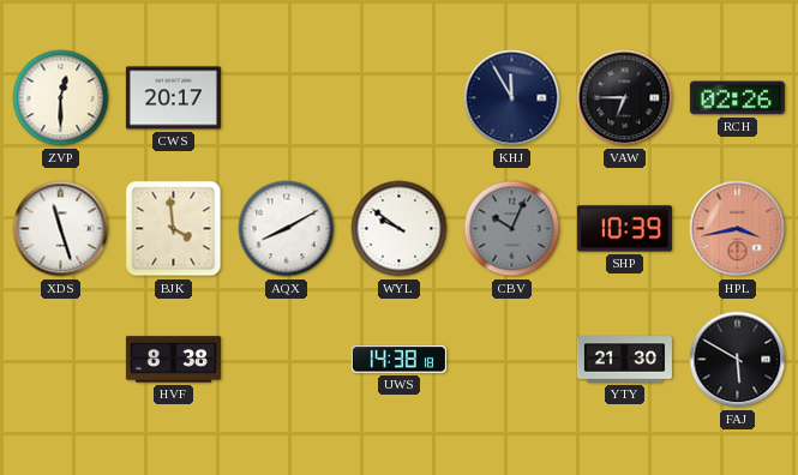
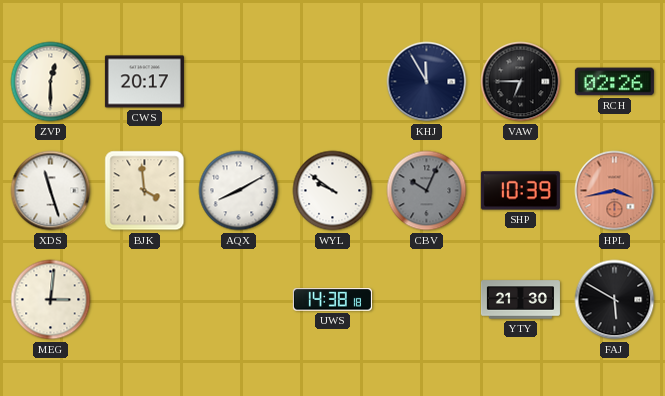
MEG: none -> 3:01
HVF: 8:38 -> none
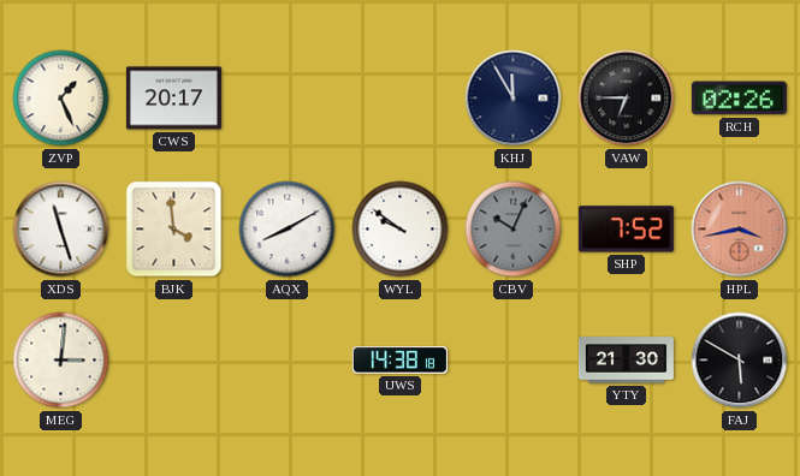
ZVP: 12:30 -> 1:26
SHP: 10:39 -> 7:52
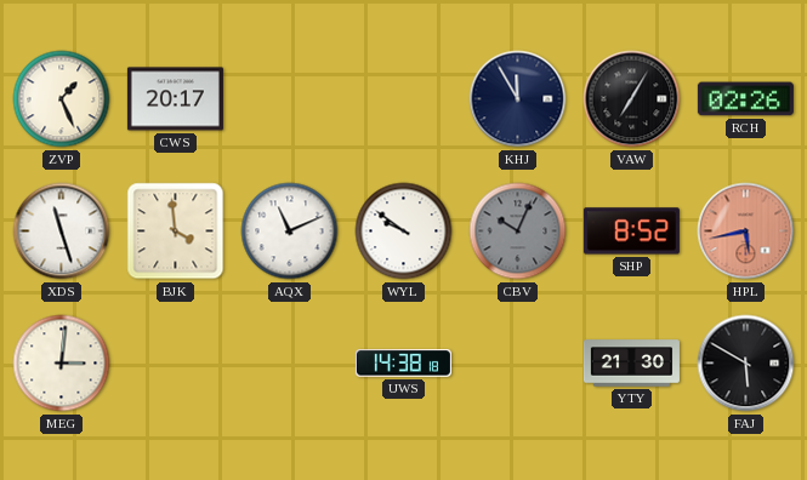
VAW: 6:45 -> 7:05
AQX: 8:10 -> 11:11
SHP: 7:52 -> 8:52
HPL: 3:43 -> 5:43
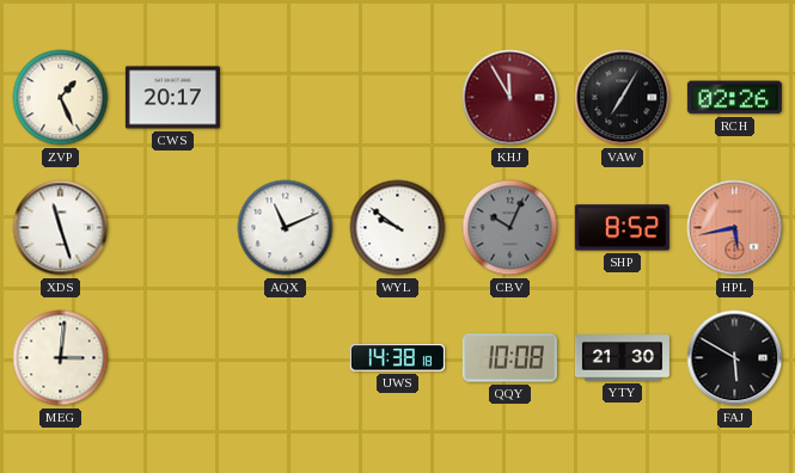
KHJ dial: navy -> burgundy
BJK: 3:59 -> none
QQY: none -> 10:08
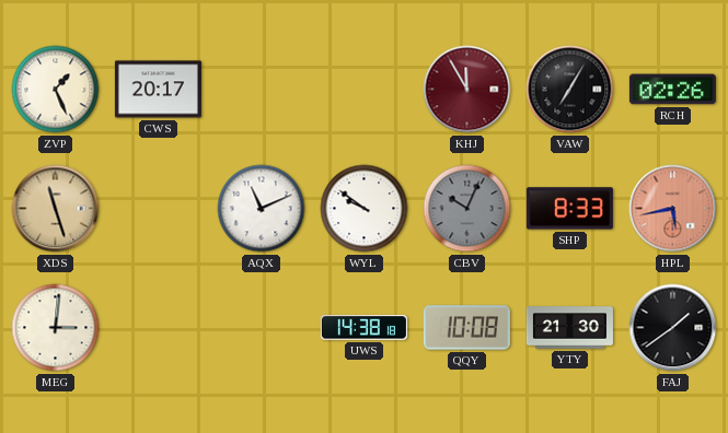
XDS dial: white -> champagne
SHP: 8:52 -> 8:33
FAJ: 5:50 -> 1:39
